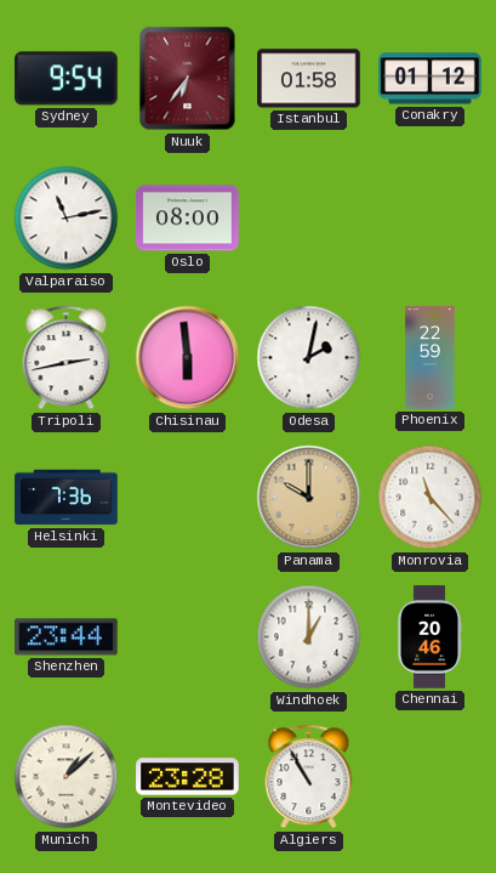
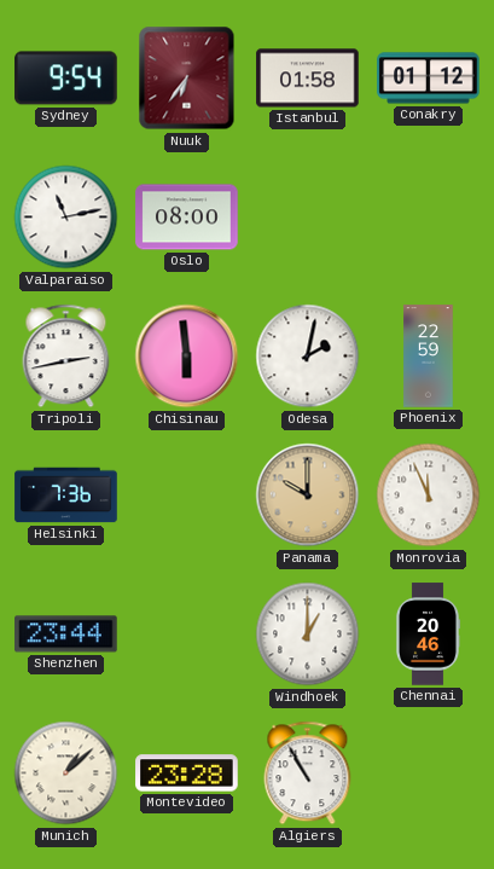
Monrovia: 11:23 -> 11:56
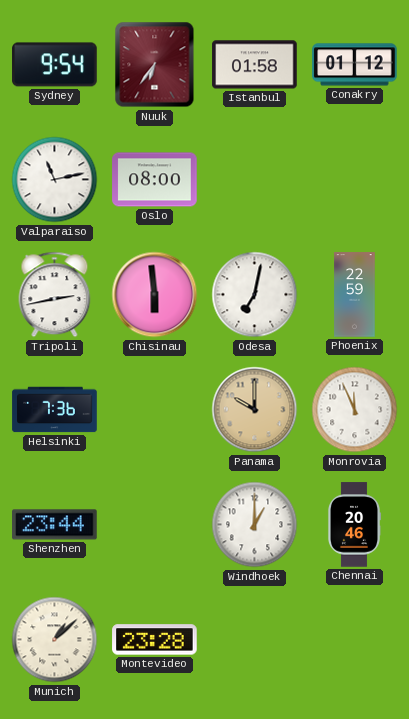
Odesa: 2:02 -> 7:02
Algiers: 10:55 -> none
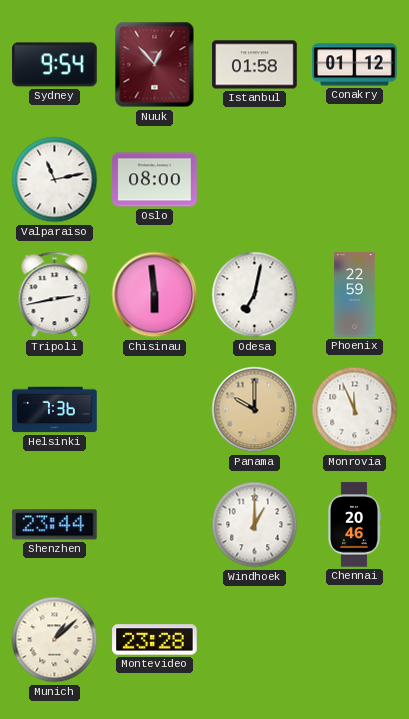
Nuuk: 6:36 -> 12:53
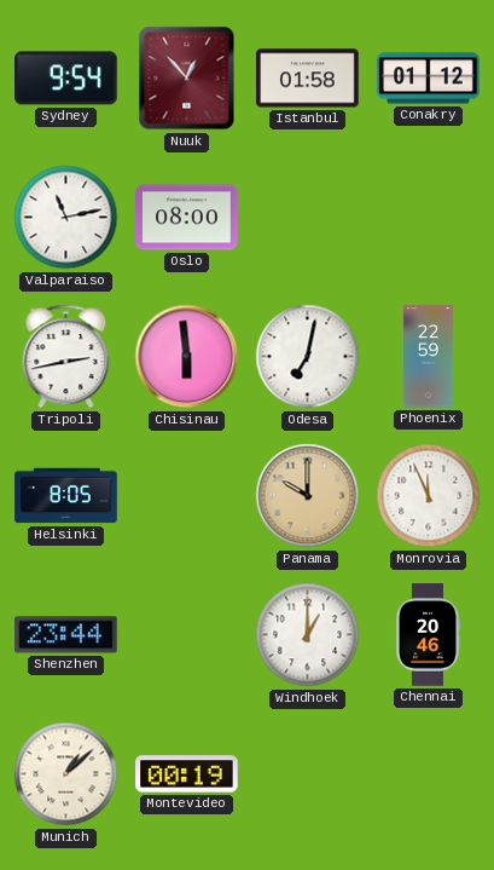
Helsinki: 7:36 -> 8:05
Montevideo: 23:28 -> 00:19
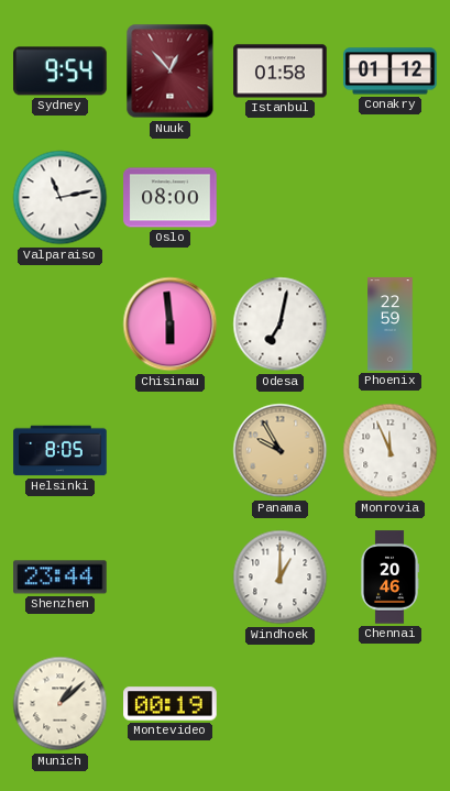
Tripoli: 2:43 -> none
Panama: 10:00 -> 9:55
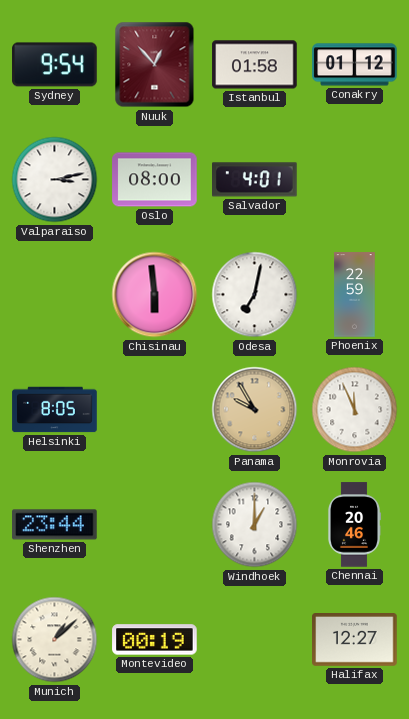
Valparaiso: 11:13 -> 3:13
Salvador: none -> 4:01
Halifax: none -> 12:27
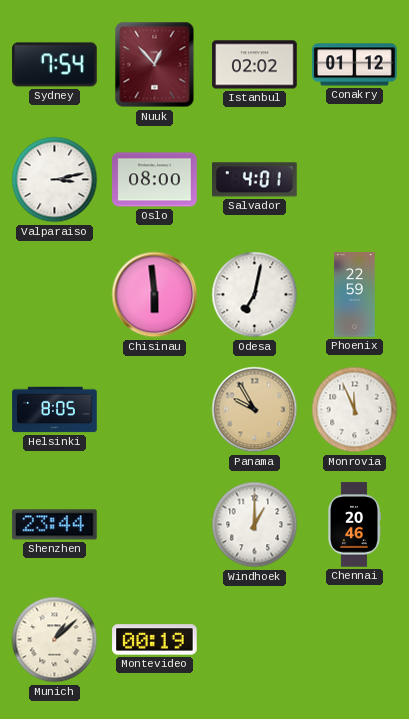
Sydney: 9:54 -> 7:54
Istanbul: 01:58 -> 02:02
Halifax: 12:27 -> none
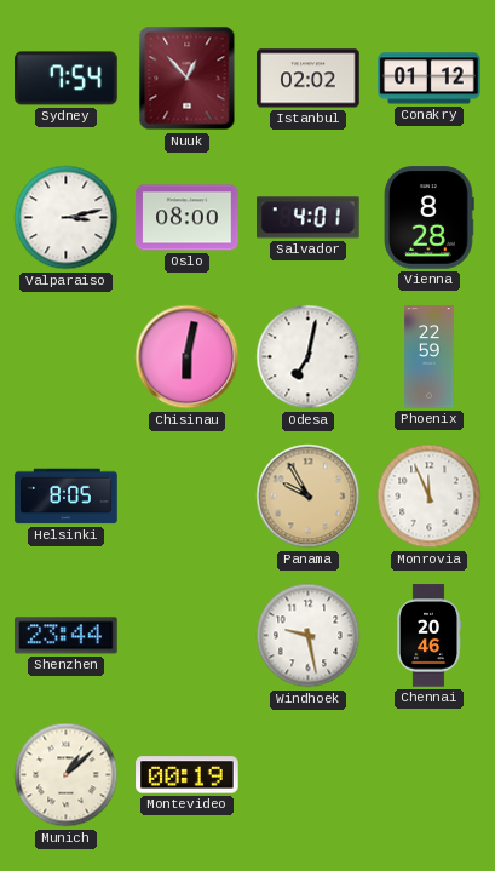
Vienna: none -> 8:28
Chisinau: 5:59 -> 6:02
Windhoek: 1:00 -> 9:28
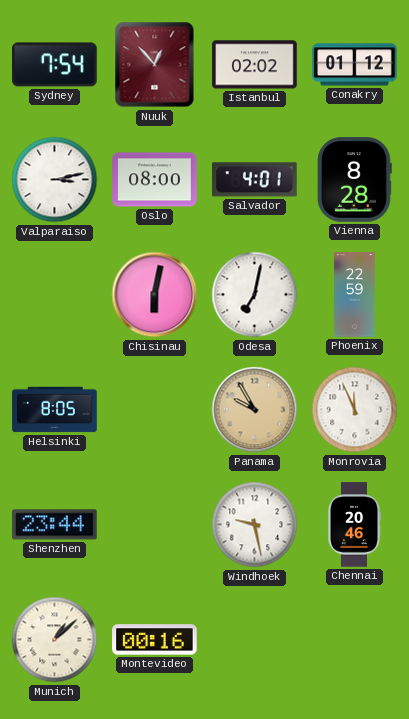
Montevideo: 00:19 -> 00:16
